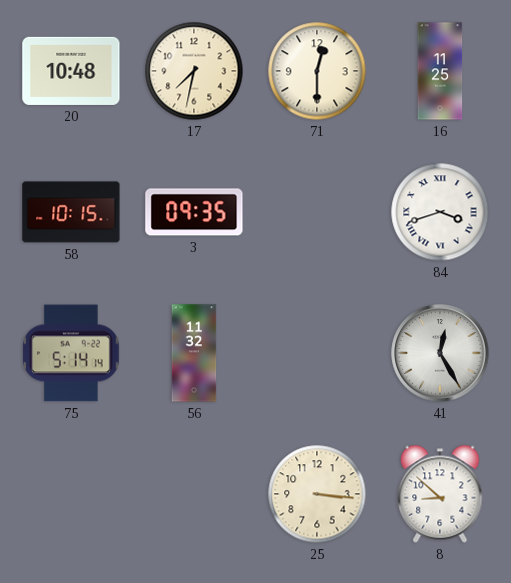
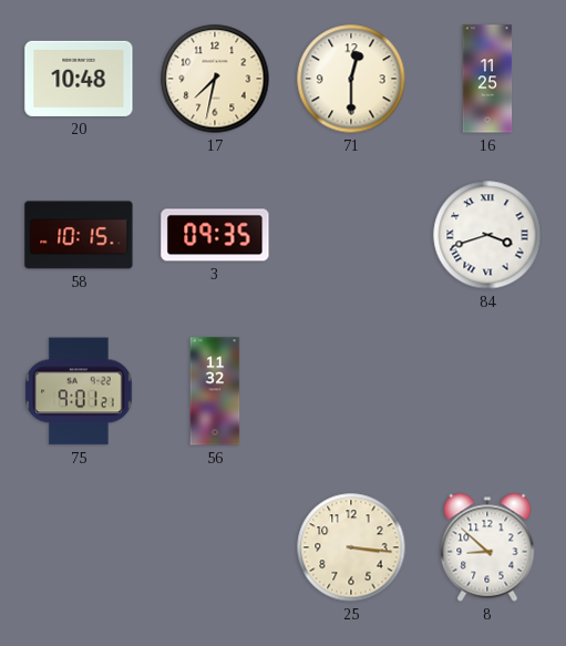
75: 5:14 -> 9:01
41: 12:25 -> none
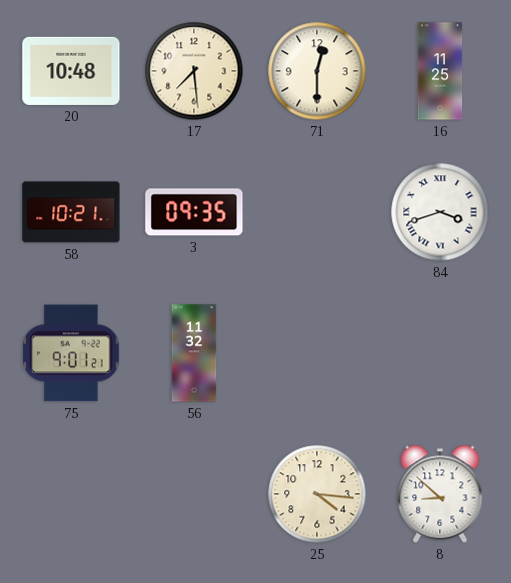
17: 7:32 -> 7:29
58: 10:15 -> 10:21
25: 3:16 -> 4:16
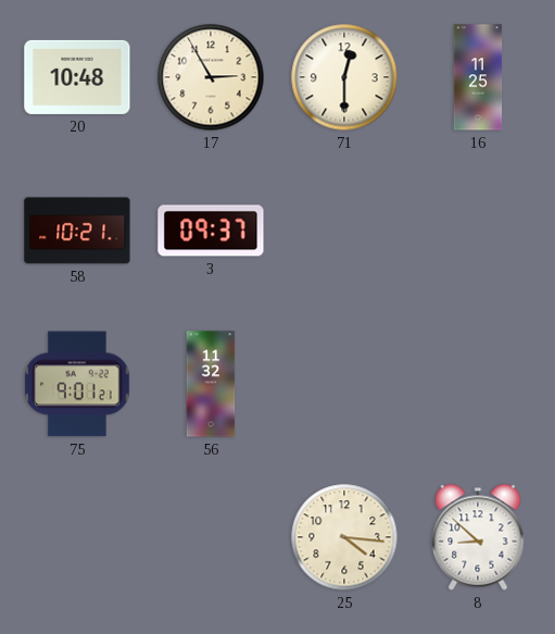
17: 7:29 -> 2:55
3: 09:35 -> 09:37
84: 3:42 -> none
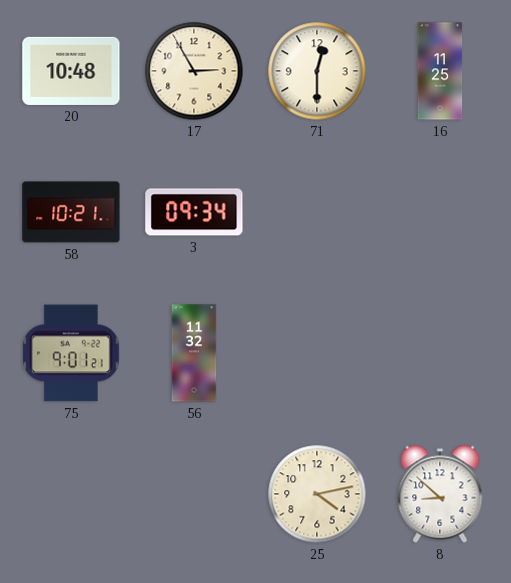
3: 09:37 -> 09:34
25: 4:16 -> 4:13
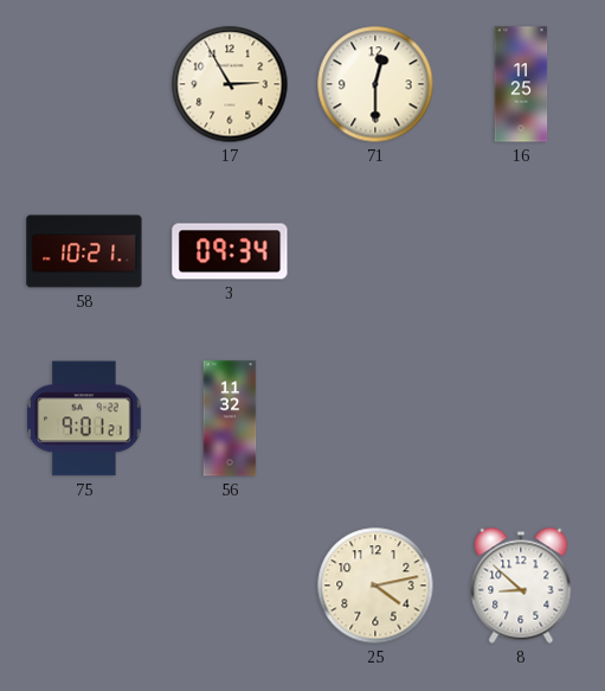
20: 10:48 -> none
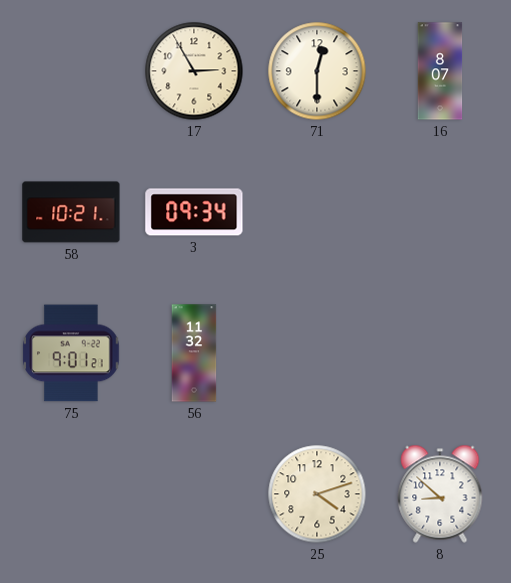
16: 11:25 -> 8:07
25: 4:13 -> 4:12
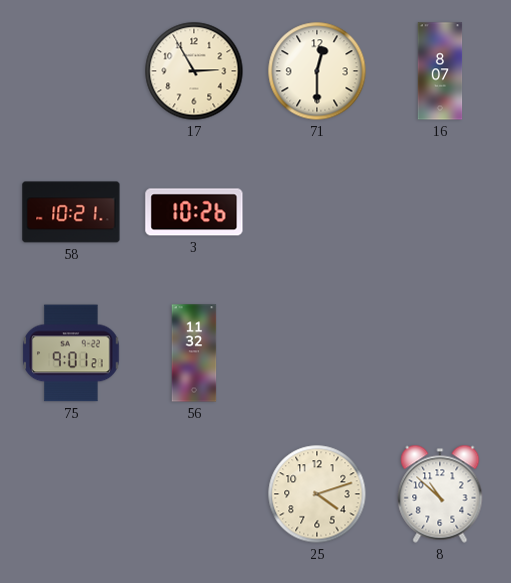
3: 09:34 -> 10:26
8: 8:52 -> 10:52
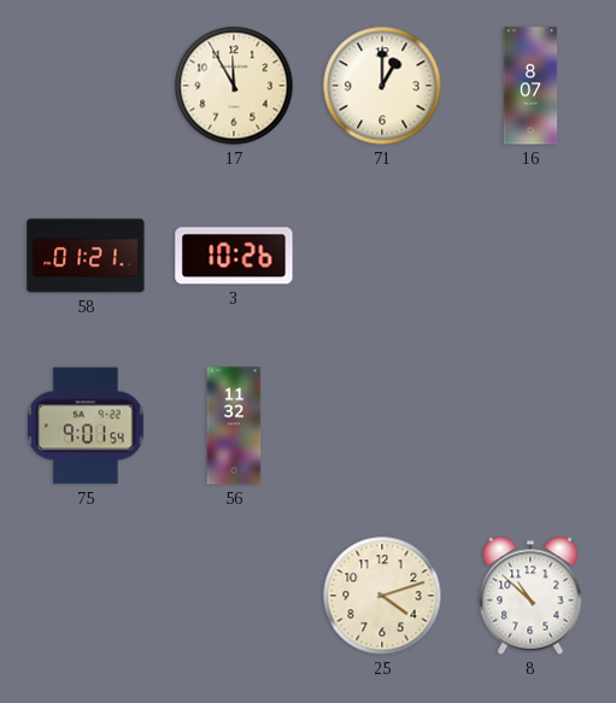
17: 2:55 -> 11:55
71: 12:30 -> 1:00
58: 10:21 -> 01:21
75: 9:01:21 -> 9:01:54
